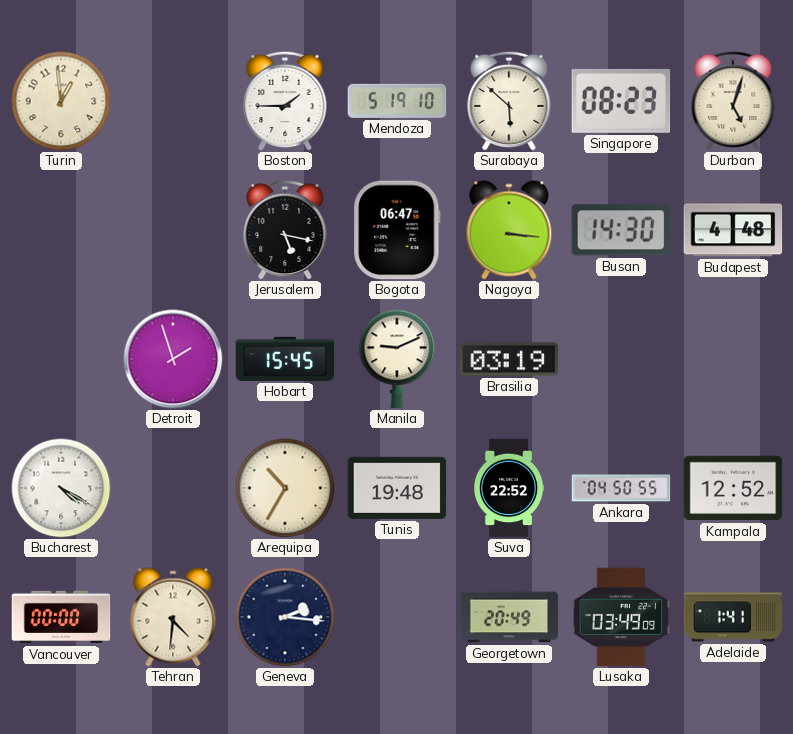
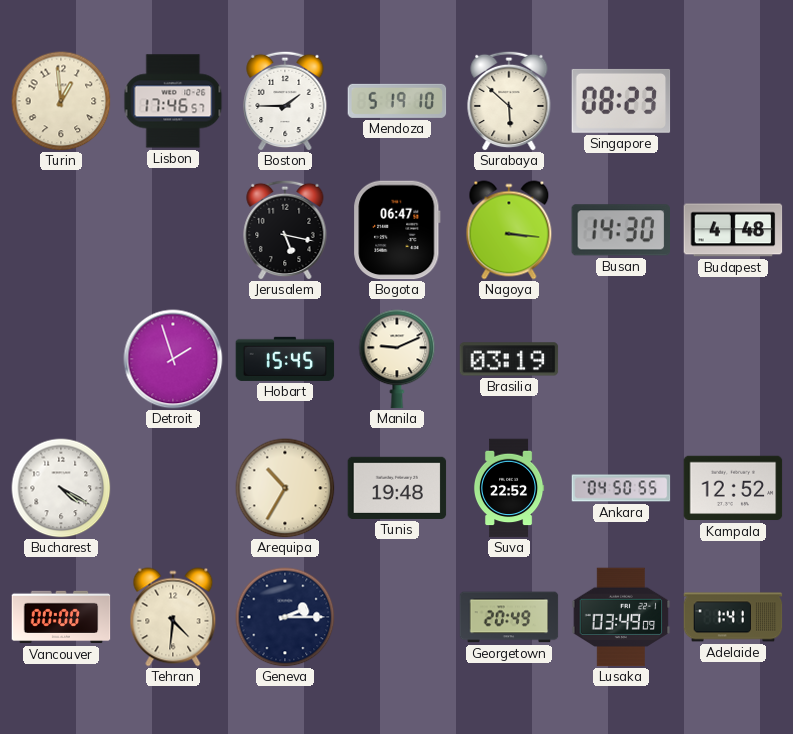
Lisbon: none -> 17:46
Durban: 5:03 -> none
Geneva: 2:16 -> 2:15
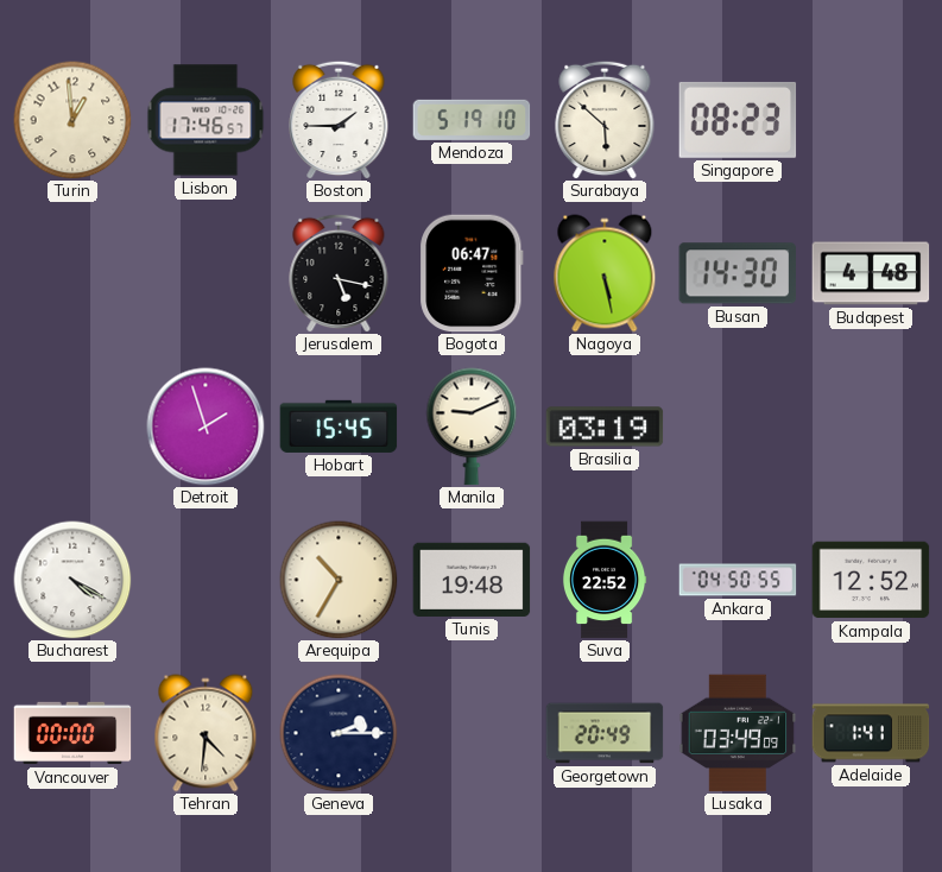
Nagoya: 3:16 -> 5:28
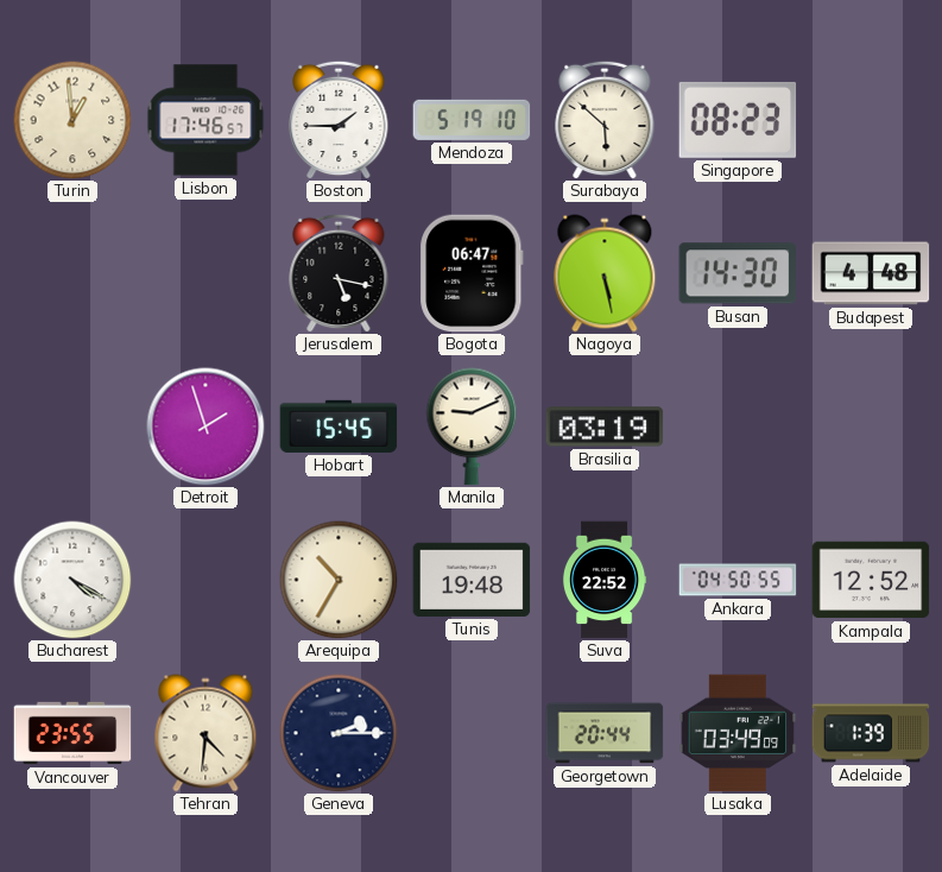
Vancouver: 00:00 -> 23:55
Georgetown: 20:49 -> 20:44
Adelaide: 1:41 -> 1:39
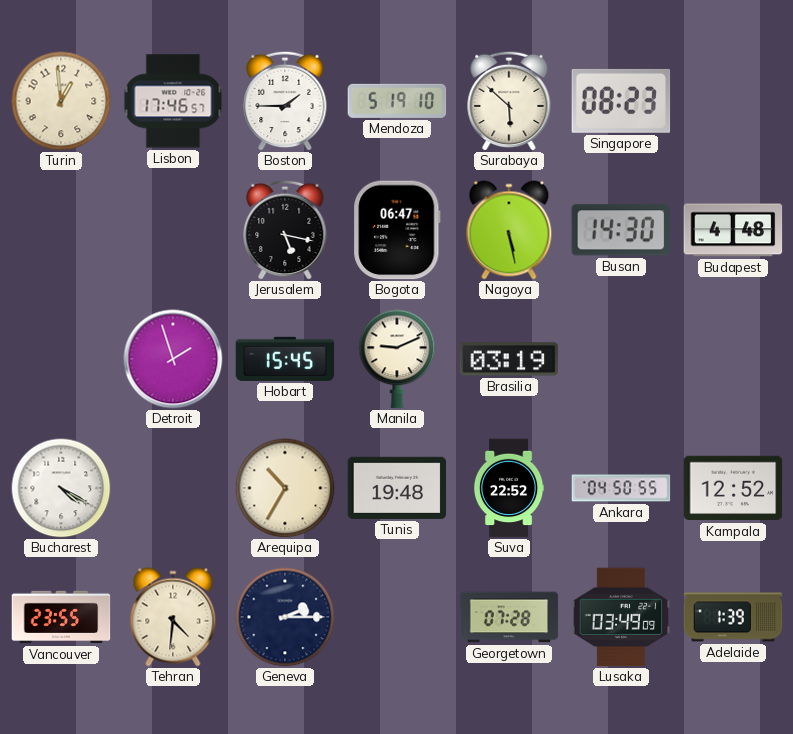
Georgetown: 20:44 -> 07:28
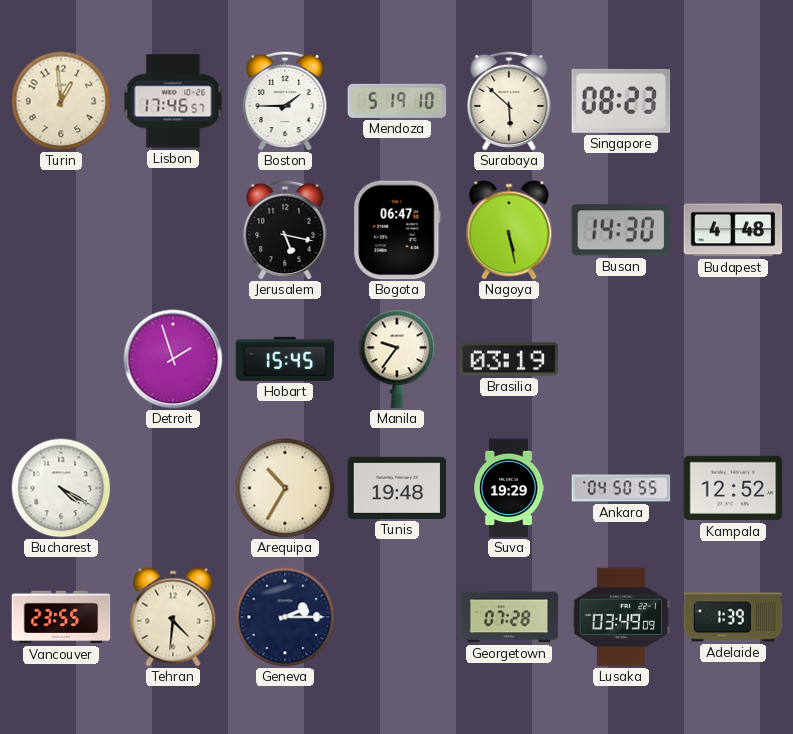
Manila: 9:11 -> 9:36
Suva: 22:52 -> 19:29
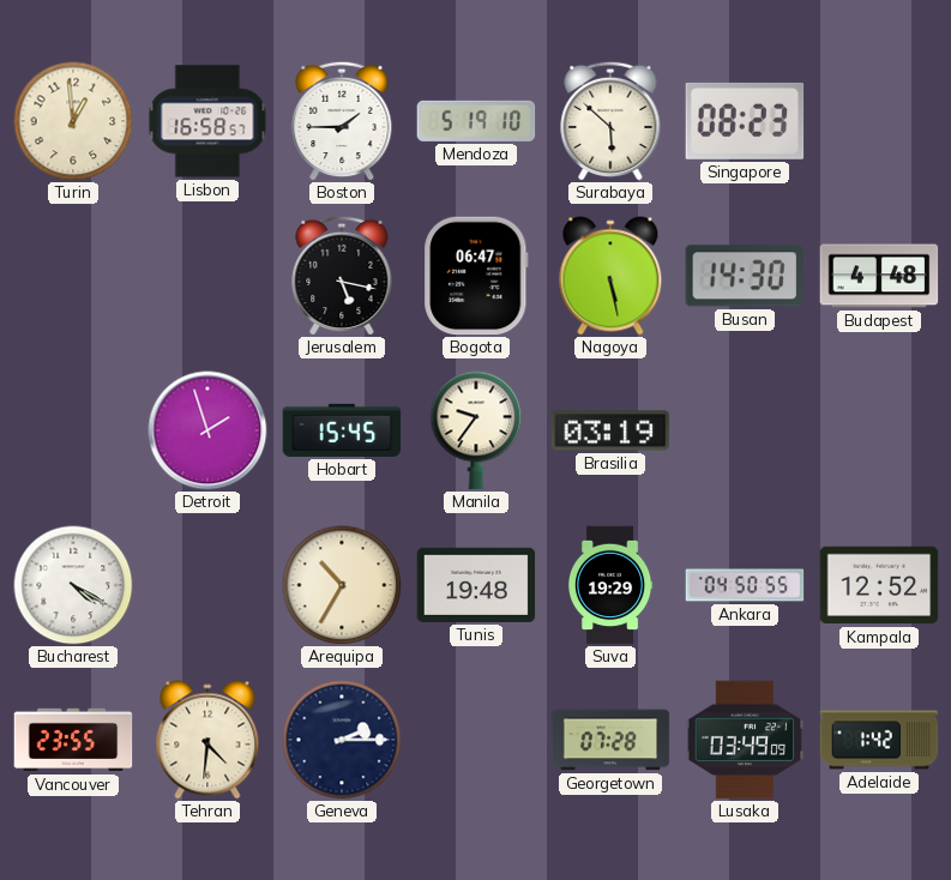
Lisbon: 17:46 -> 16:58
Adelaide: 1:39 -> 1:42
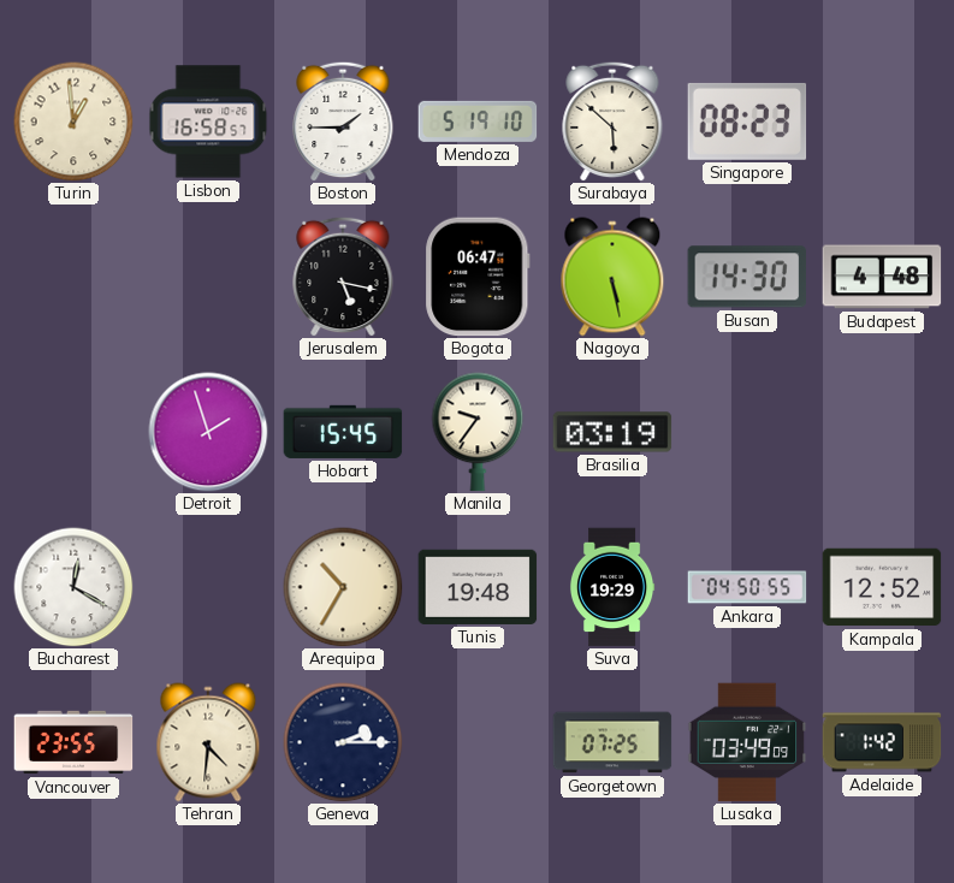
Bucharest: 4:20 -> 12:20
Georgetown: 07:28 -> 07:25
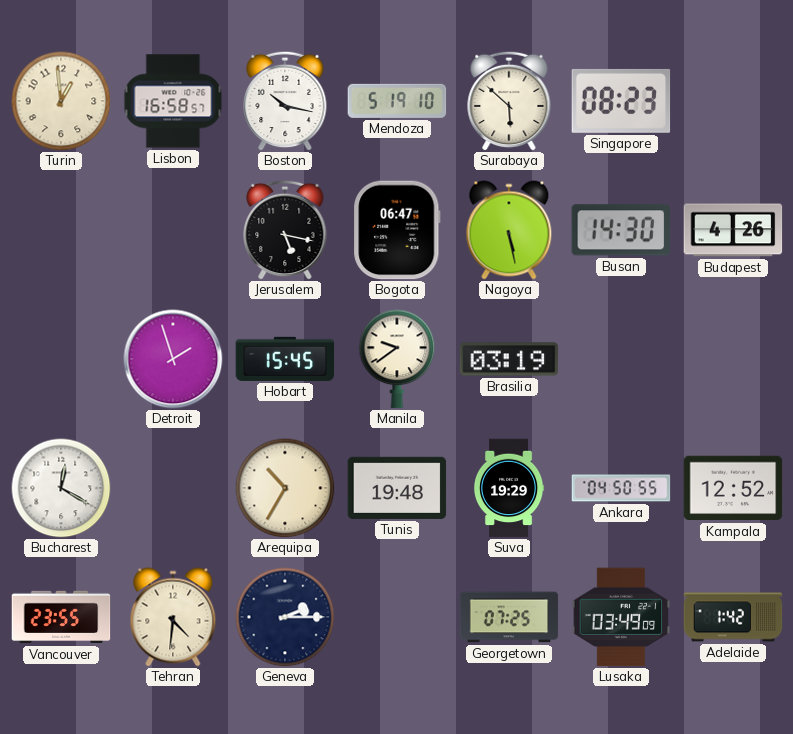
Boston: 1:45 -> 10:17
Budapest: 4:48 -> 4:26
Manila: 9:36 -> 9:39
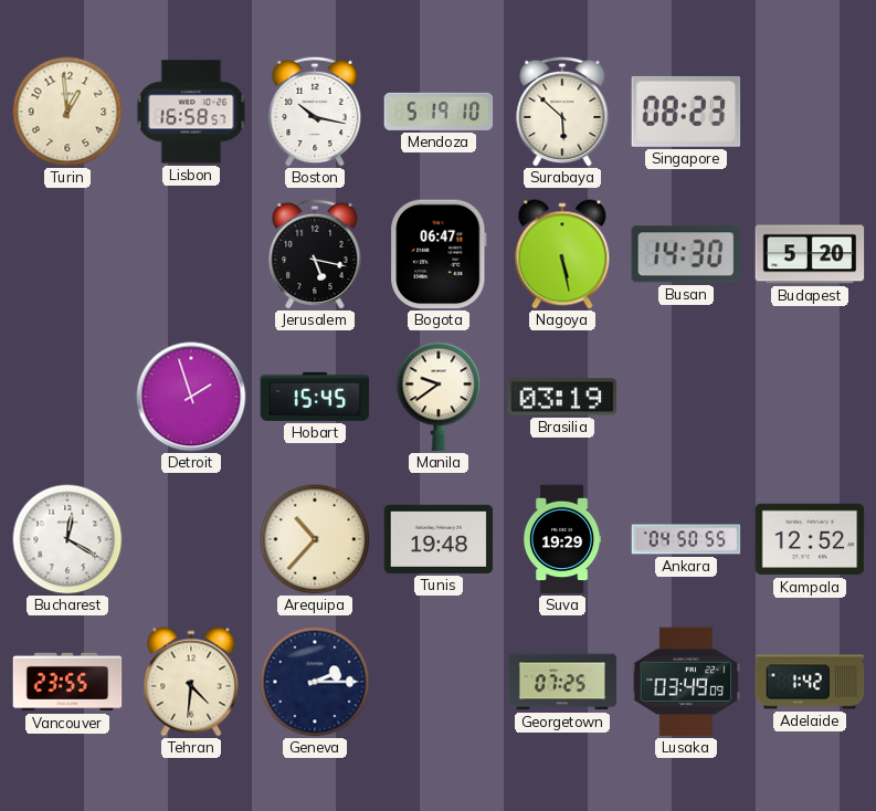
Budapest: 4:26 -> 5:20
Arequipa: 10:35 -> 10:37
